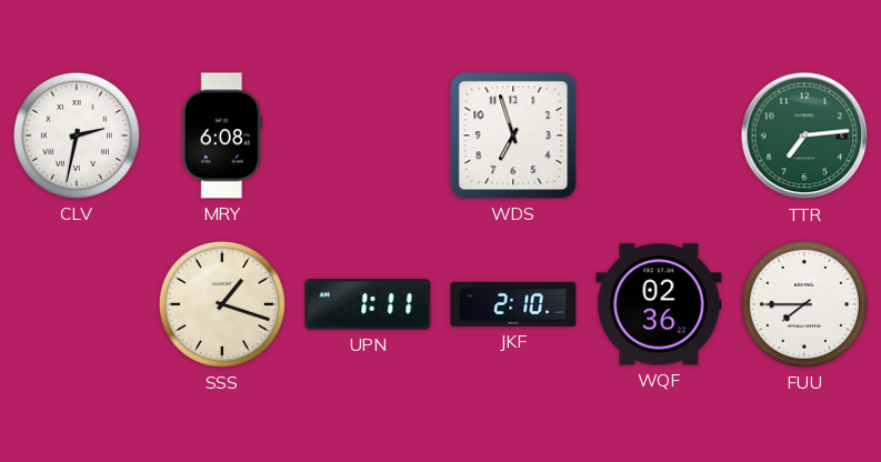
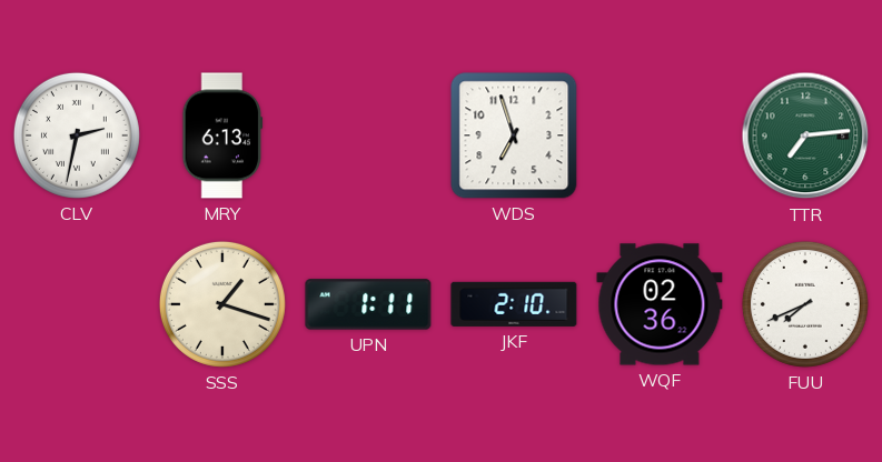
MRY: 6:08 -> 6:13
FUU: 7:45 -> 7:41
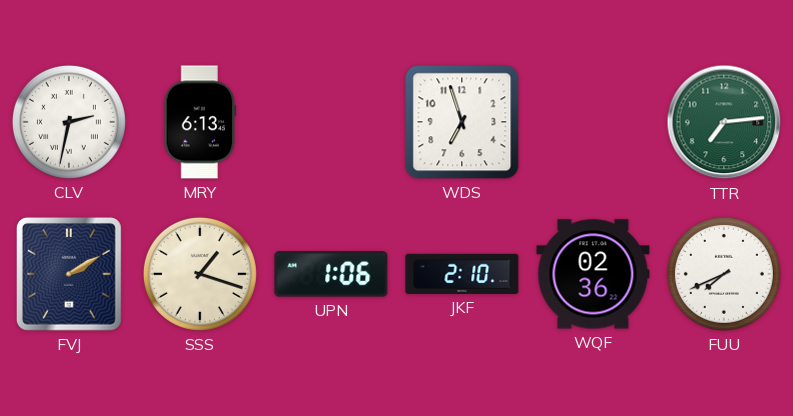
FVJ: none -> 2:10
UPN: 1:11 -> 1:06
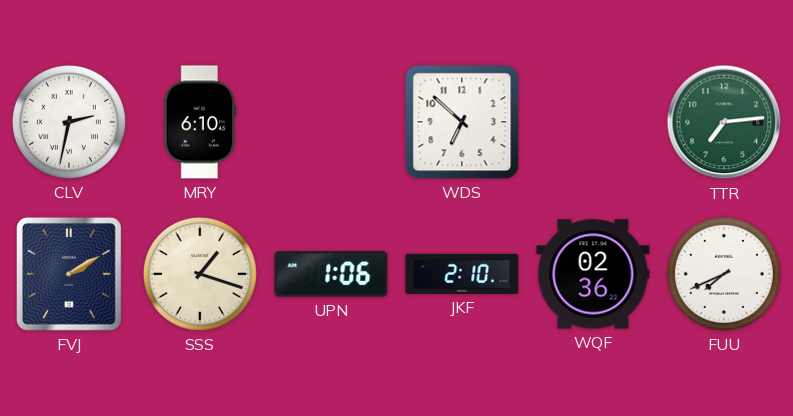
MRY: 6:13 -> 6:10
WDS: 6:57 -> 6:52
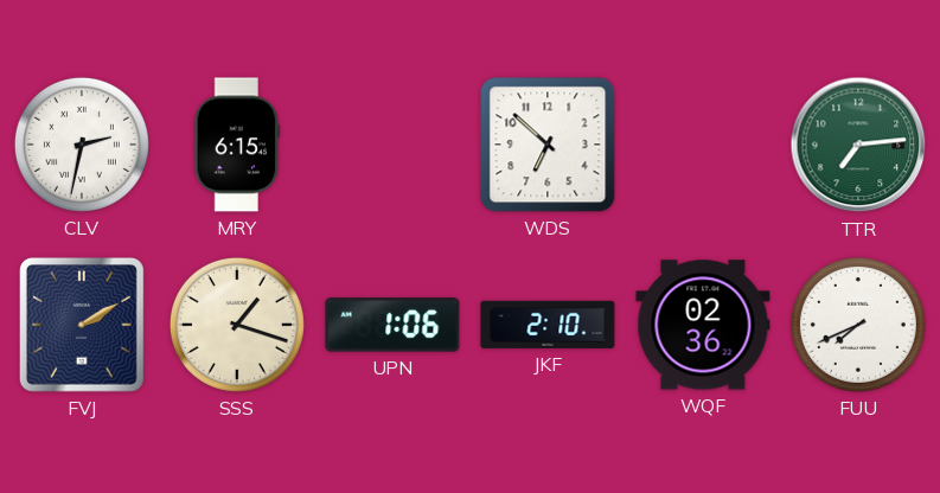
MRY: 6:10 -> 6:15
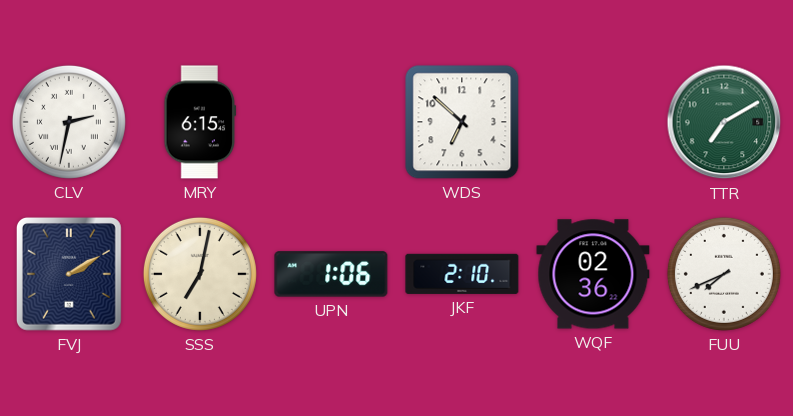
TTR: 7:14 -> 7:10
SSS: 1:18 -> 7:02
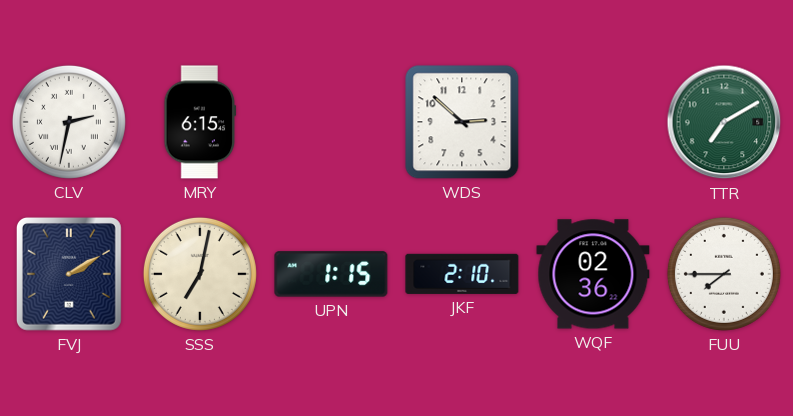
WDS: 6:52 -> 2:52
UPN: 1:06 -> 1:15
FUU: 7:41 -> 7:45
